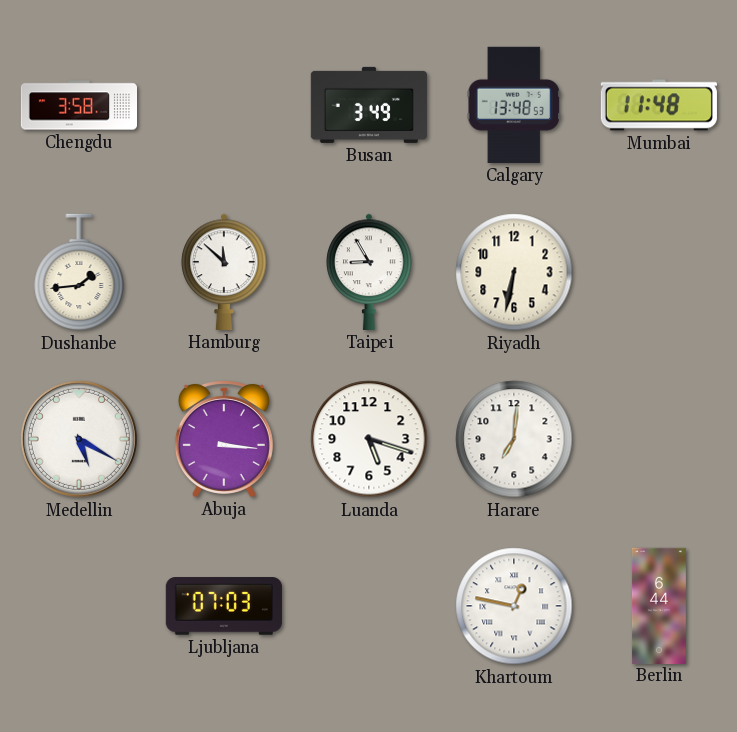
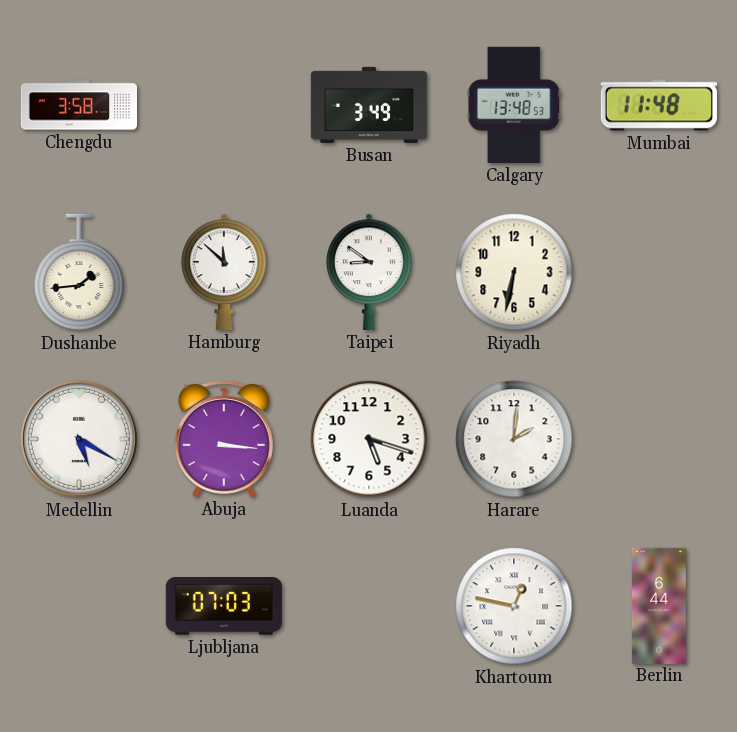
Taipei: 8:55 -> 8:51
Harare: 7:01 -> 2:01
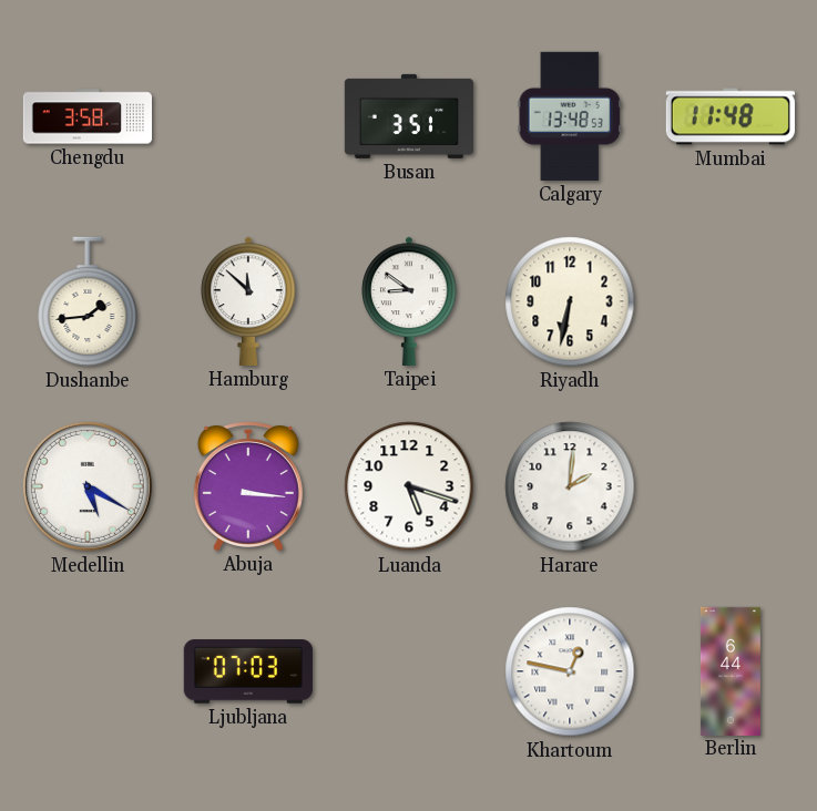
Busan: 3:49 -> 3:51
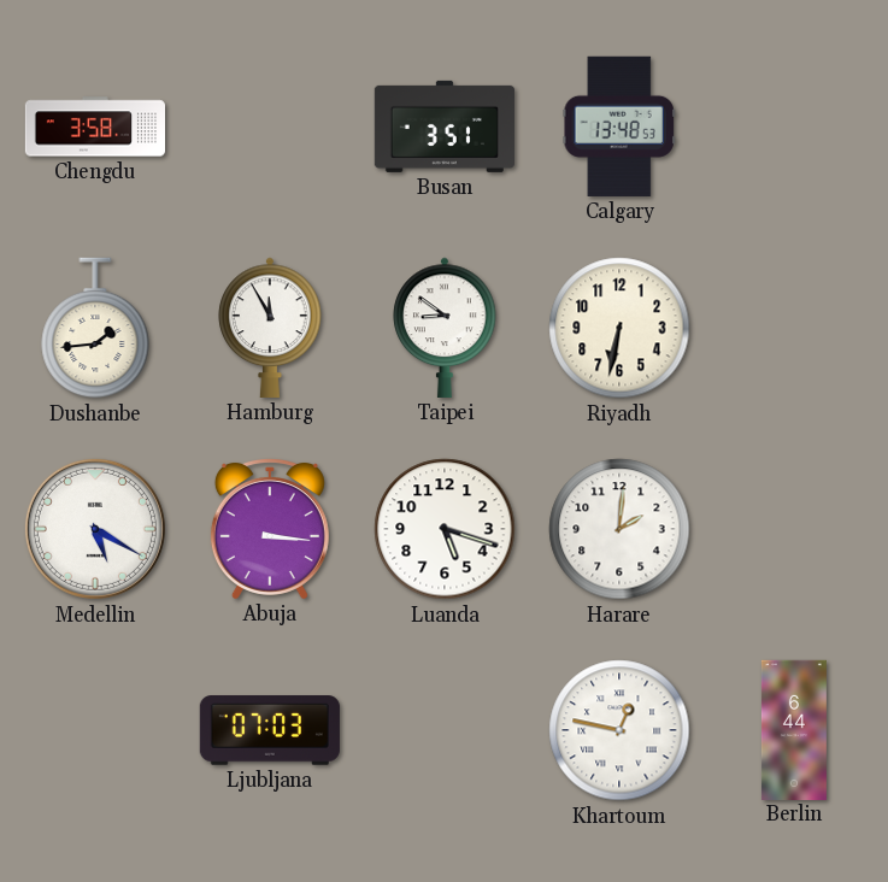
Mumbai: 11:48 -> none
Hamburg: 11:52 -> 11:55
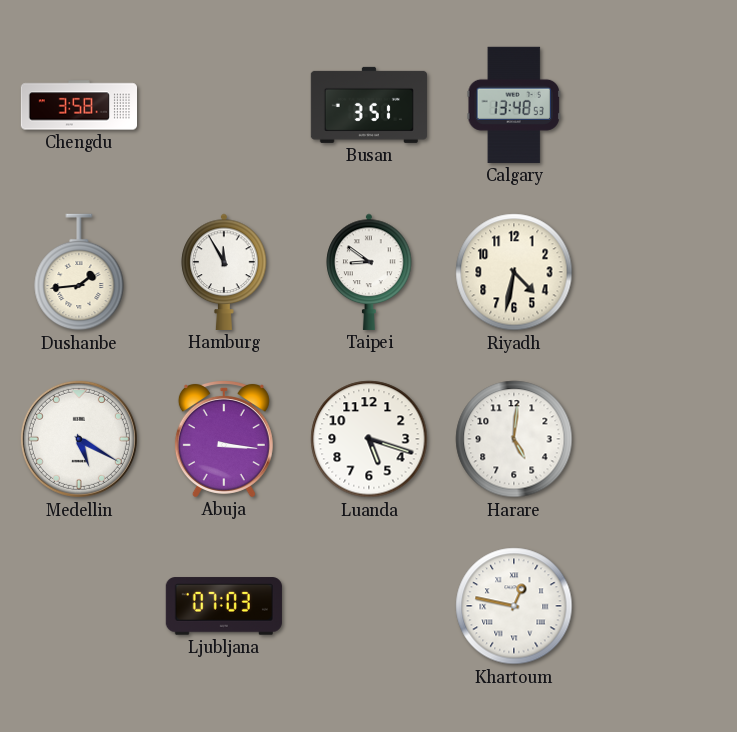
Riyadh: 6:32 -> 4:32
Harare: 2:01 -> 5:01
Berlin: 6:44 -> none
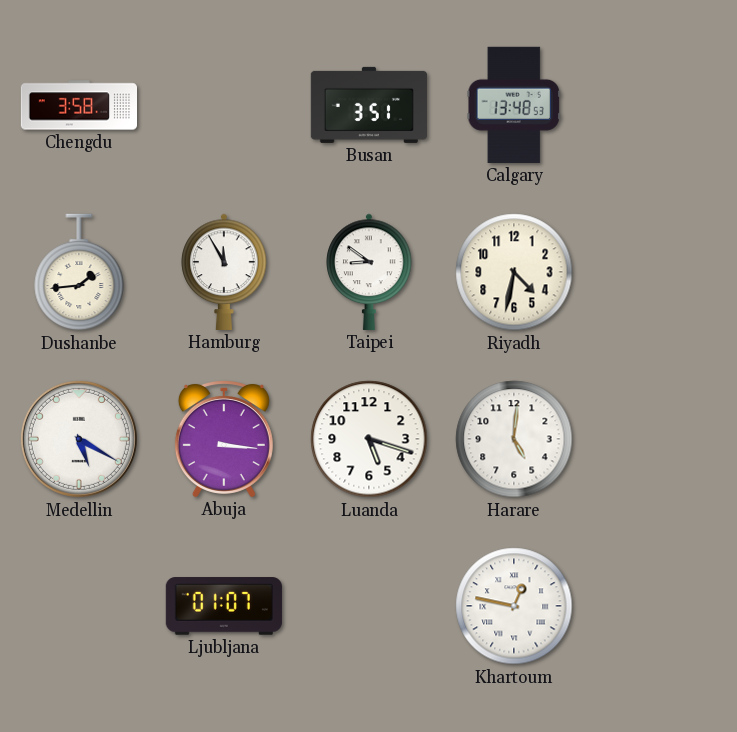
Ljubljana: 07:03 -> 01:07
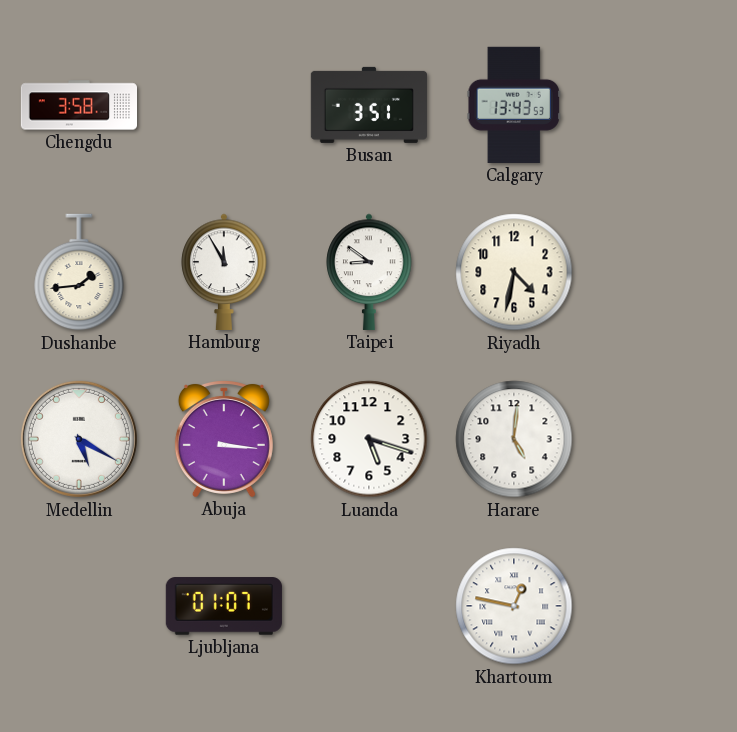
Calgary: 13:48 -> 13:43
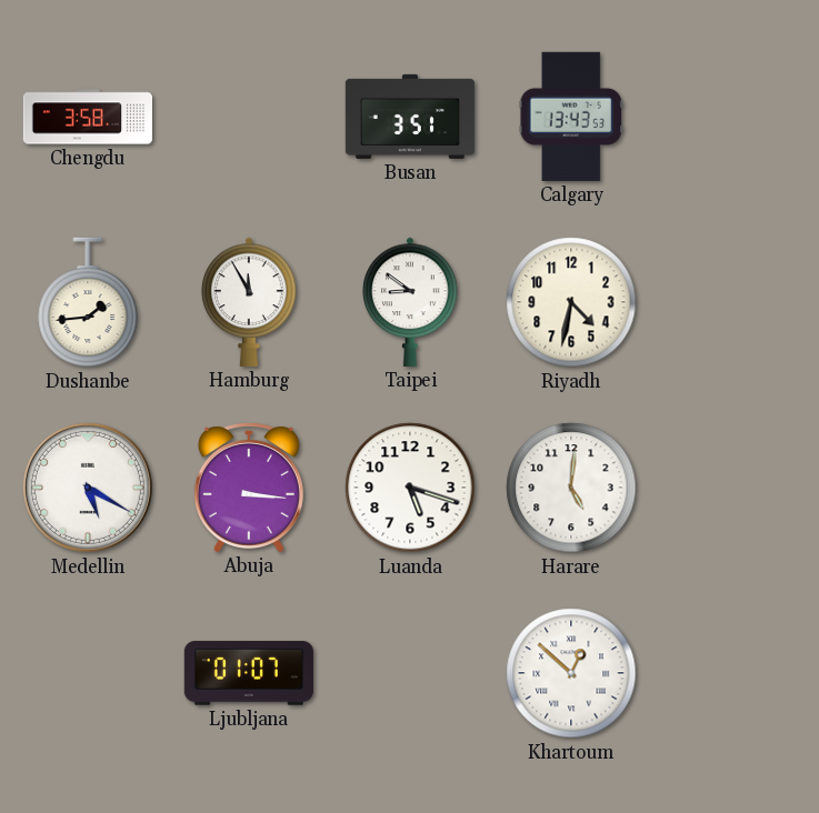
Khartoum: 12:47 -> 12:52
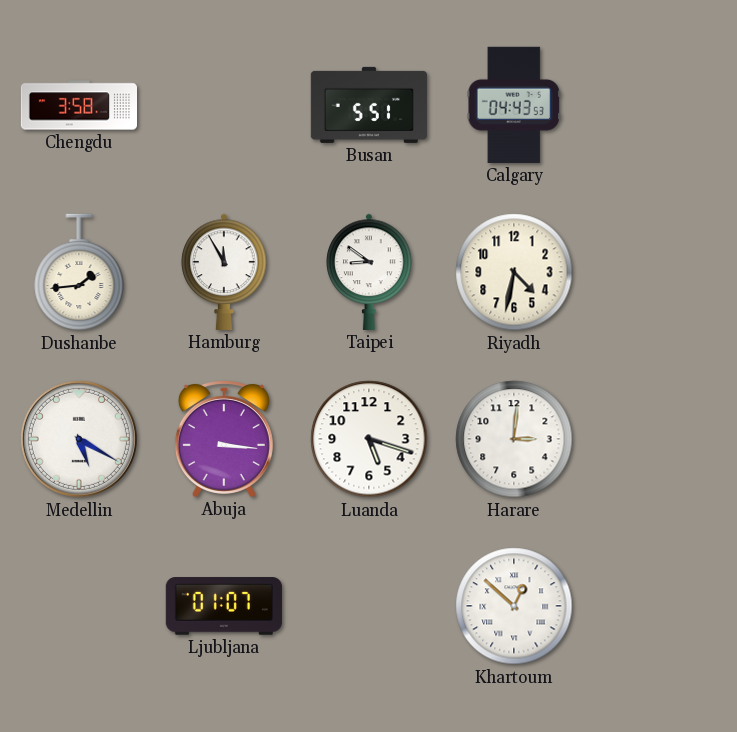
Busan: 3:51 -> 5:51
Calgary: 13:43 -> 04:43
Harare: 5:01 -> 3:01
